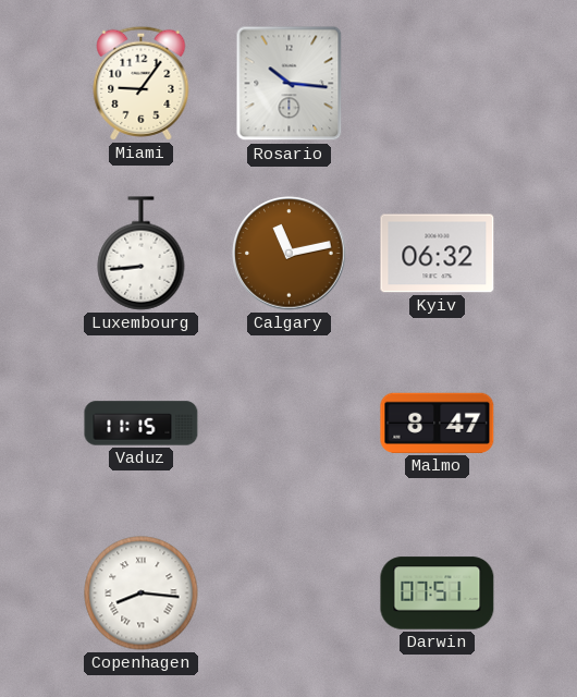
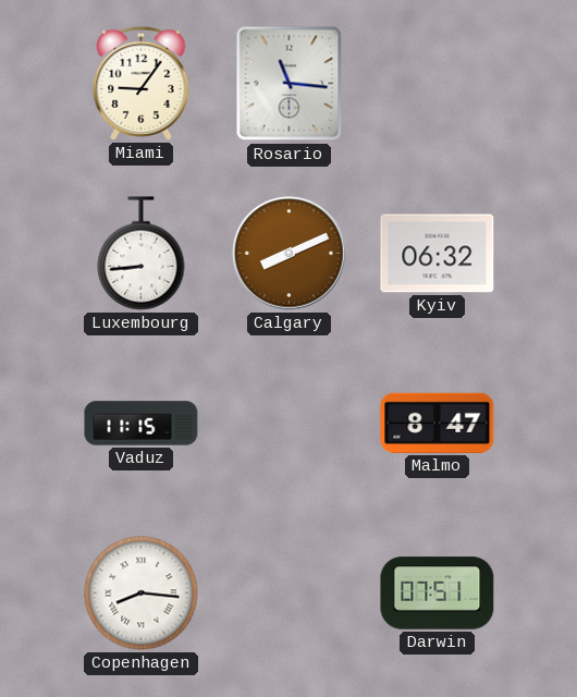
Rosario: 10:16 -> 11:16
Calgary: 11:13 -> 8:11
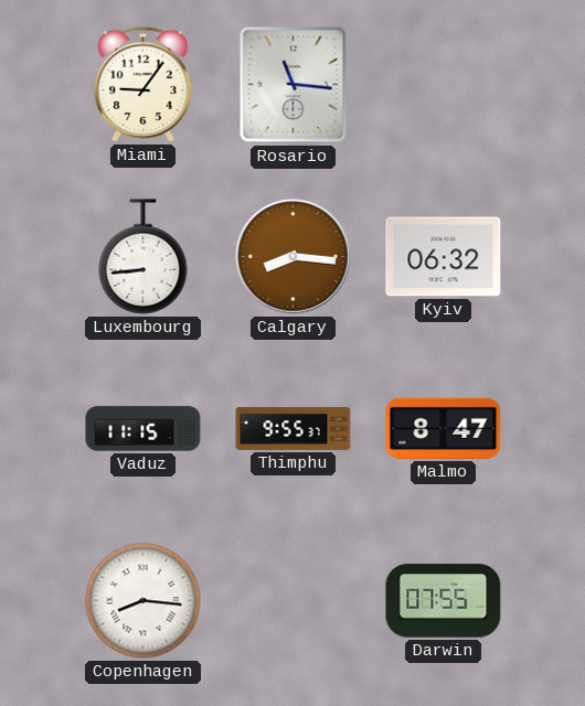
Calgary: 8:11 -> 8:16
Thimphu: none -> 9:55
Darwin: 07:51 -> 07:55
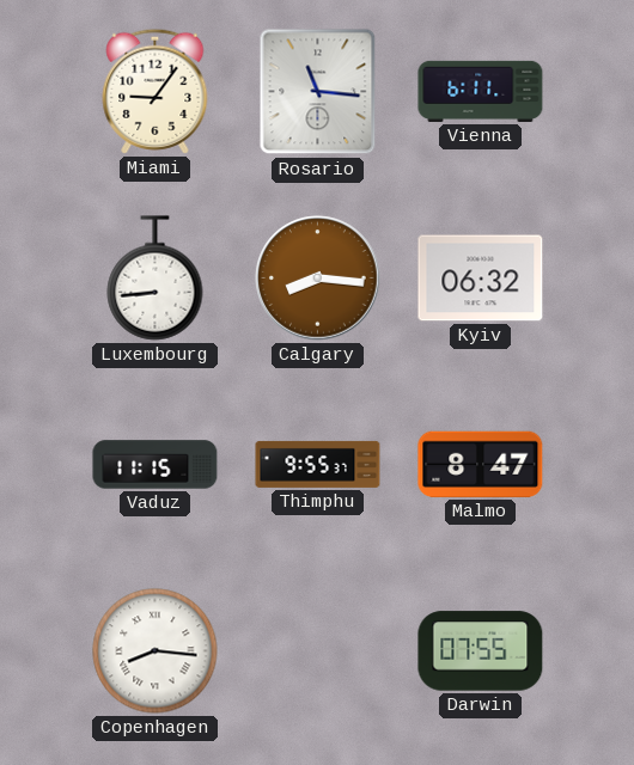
Vienna: none -> 6:11
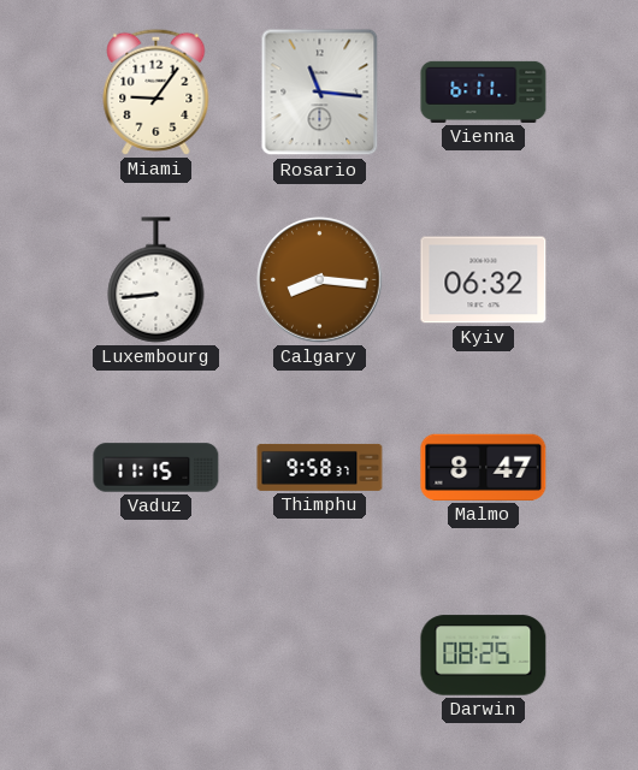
Thimphu: 9:55 -> 9:58
Copenhagen: 8:16 -> none
Darwin: 07:55 -> 08:25
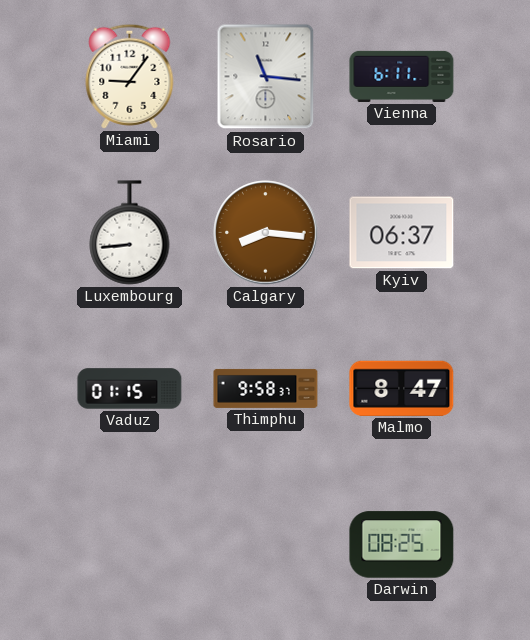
Kyiv: 06:32 -> 06:37
Vaduz: 11:15 -> 01:15
